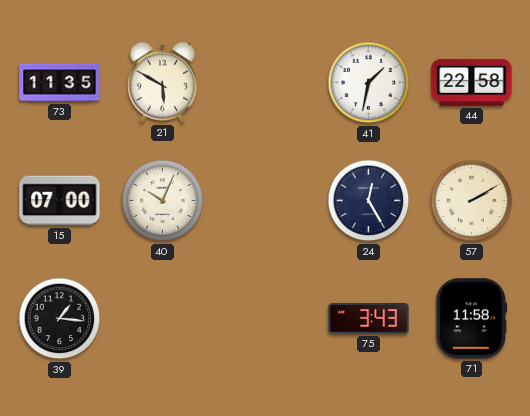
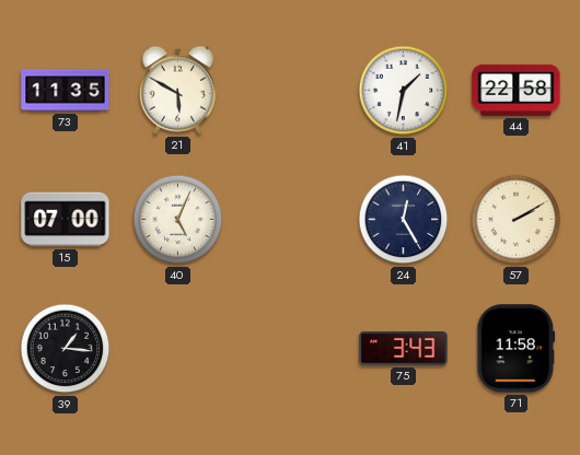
40: 10:04 -> 5:04
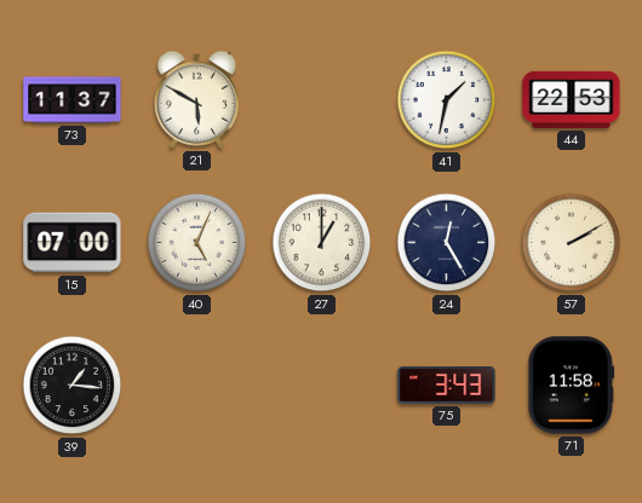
73: 11:35 -> 11:37
44: 22:58 -> 22:53
27: none -> 1:00
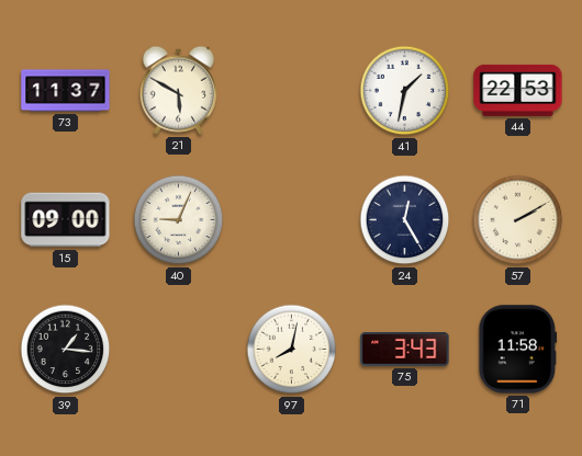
15: 07:00 -> 09:00
40: 5:04 -> 9:04
27: 1:00 -> none
97: none -> 8:02
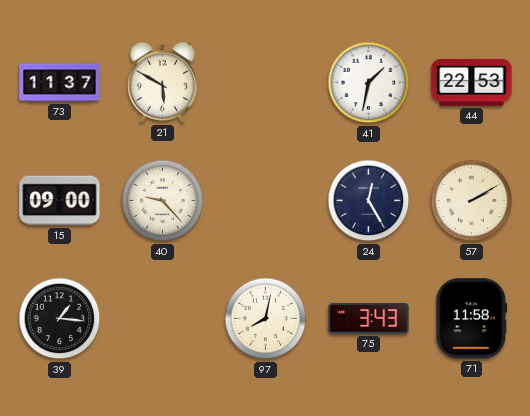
40: 9:04 -> 9:23
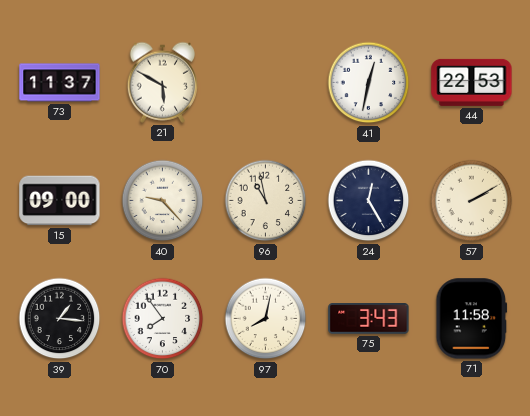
41: 1:32 -> 12:32
96: none -> 10:58
70: none -> 7:54
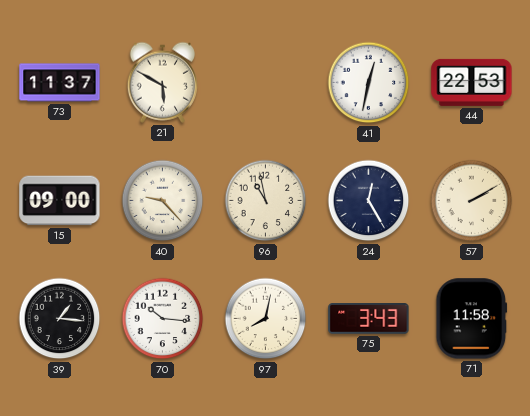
70: 7:54 -> 10:16
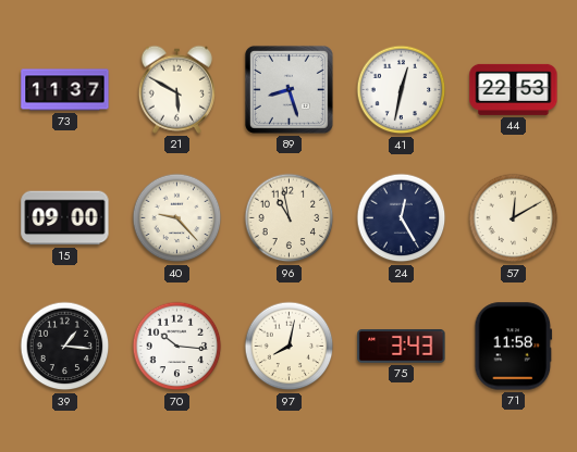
89: none -> 8:27
57: 2:10 -> 12:10
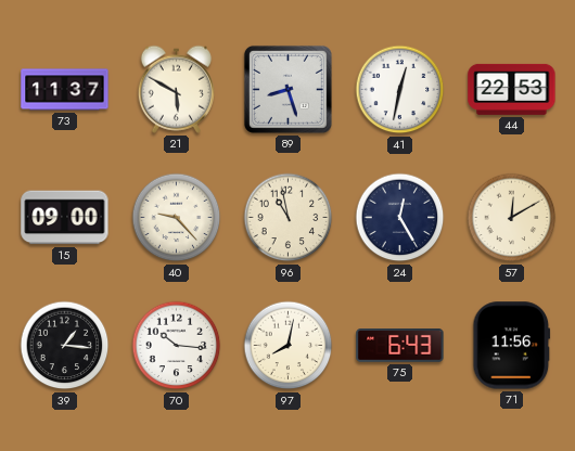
75: 3:43 -> 6:43
71: 11:58 -> 11:56
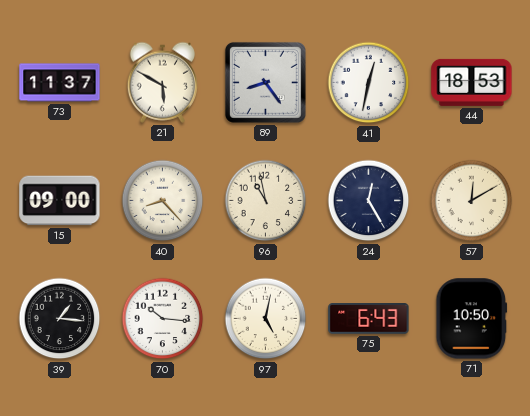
89: 8:27 -> 8:24
44: 22:53 -> 18:53
40: 9:23 -> 8:23
97: 8:02 -> 5:02
71: 11:56 -> 10:50
